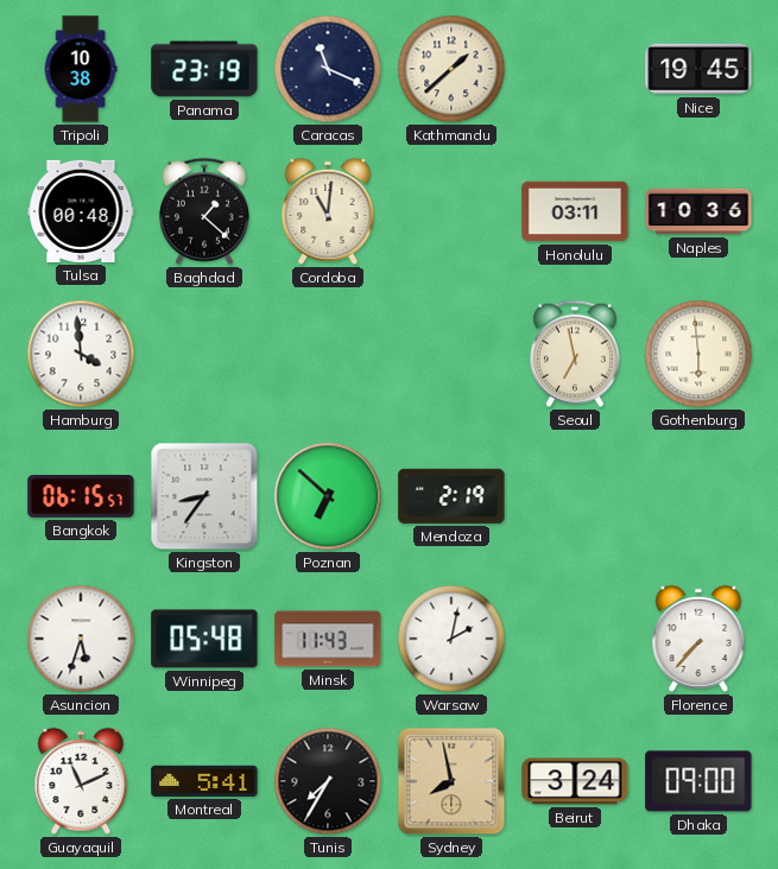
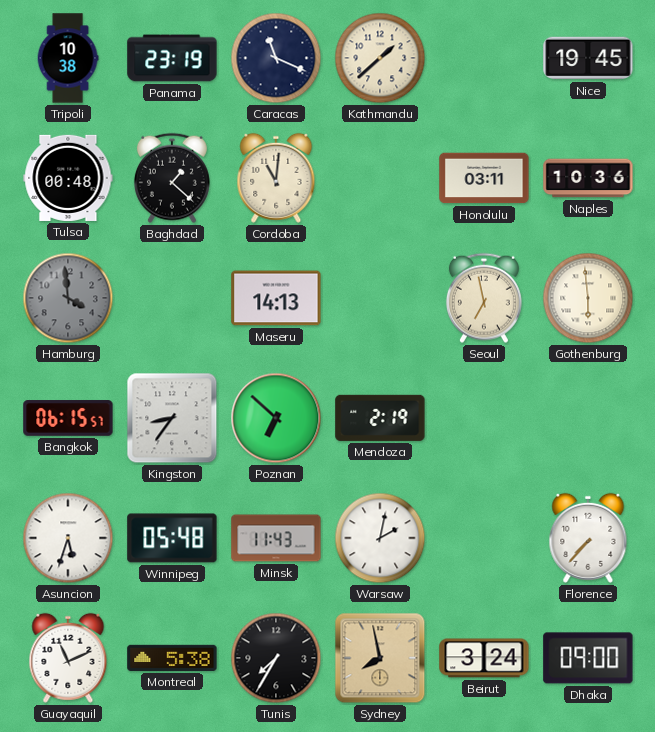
Hamburg dial: white -> grey
Maseru: none -> 14:13
Montreal: 5:41 -> 5:38
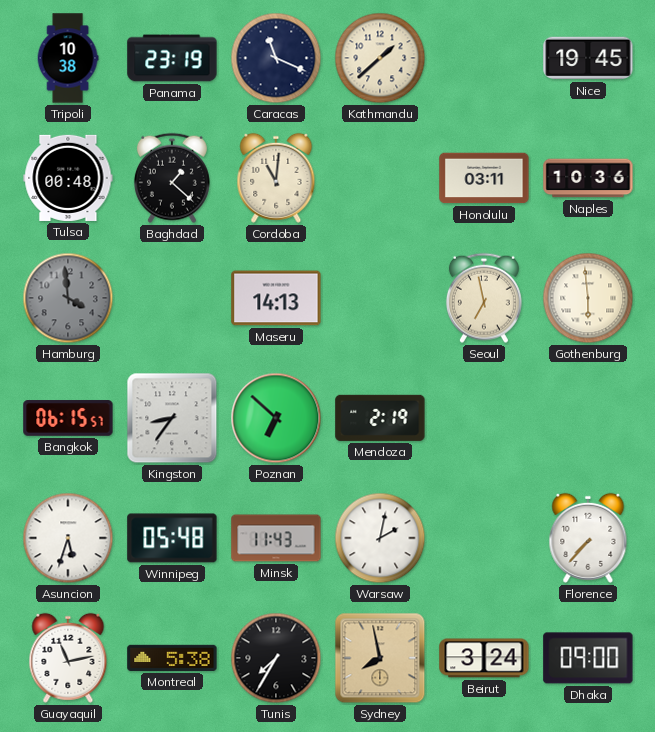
Guayaquil: 11:11 -> 11:13
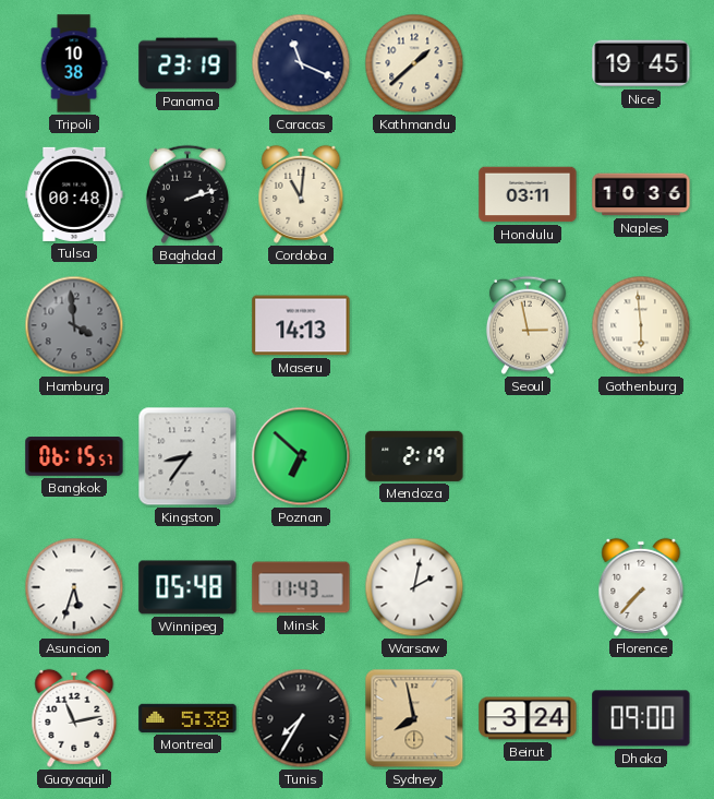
Baghdad: 1:22 -> 2:12
Seoul: 6:58 -> 2:58
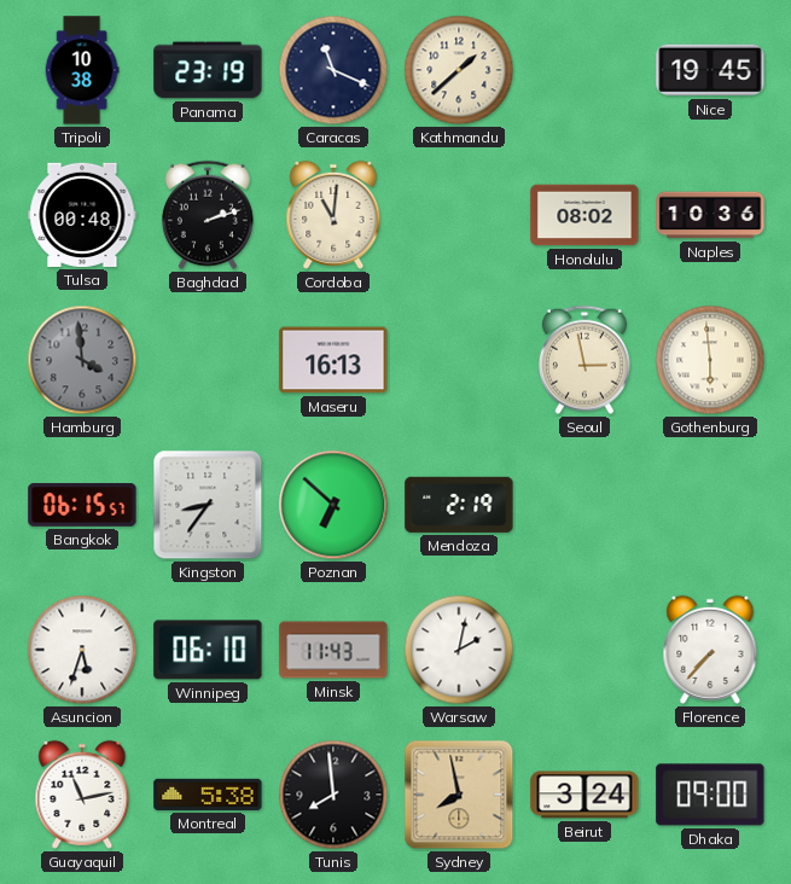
Honolulu: 03:11 -> 08:02
Maseru: 14:13 -> 16:13
Winnipeg: 05:48 -> 06:10
Tunis: 7:35 -> 7:59
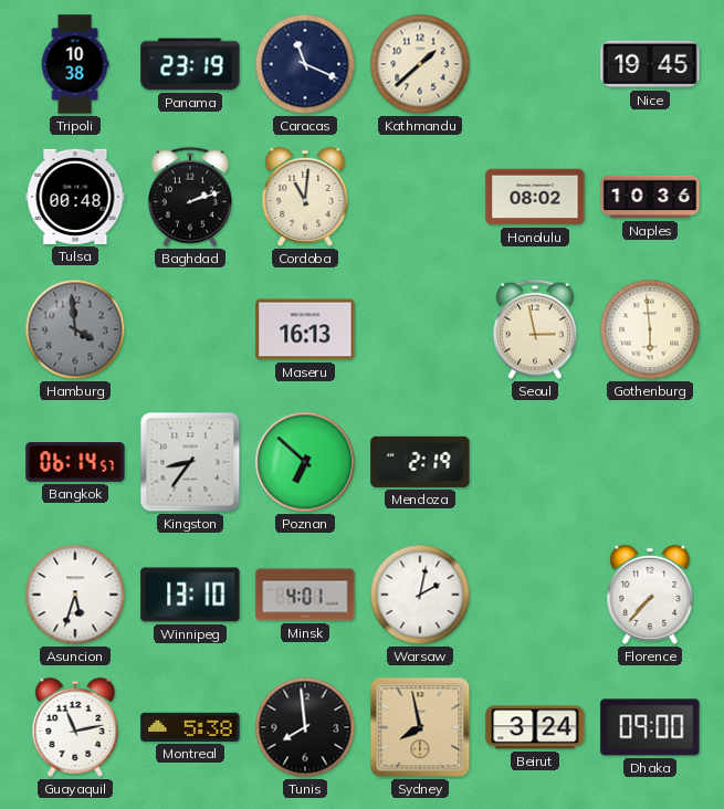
Bangkok: 06:15 -> 06:14
Winnipeg: 06:10 -> 13:10
Minsk: 11:43 -> 4:01
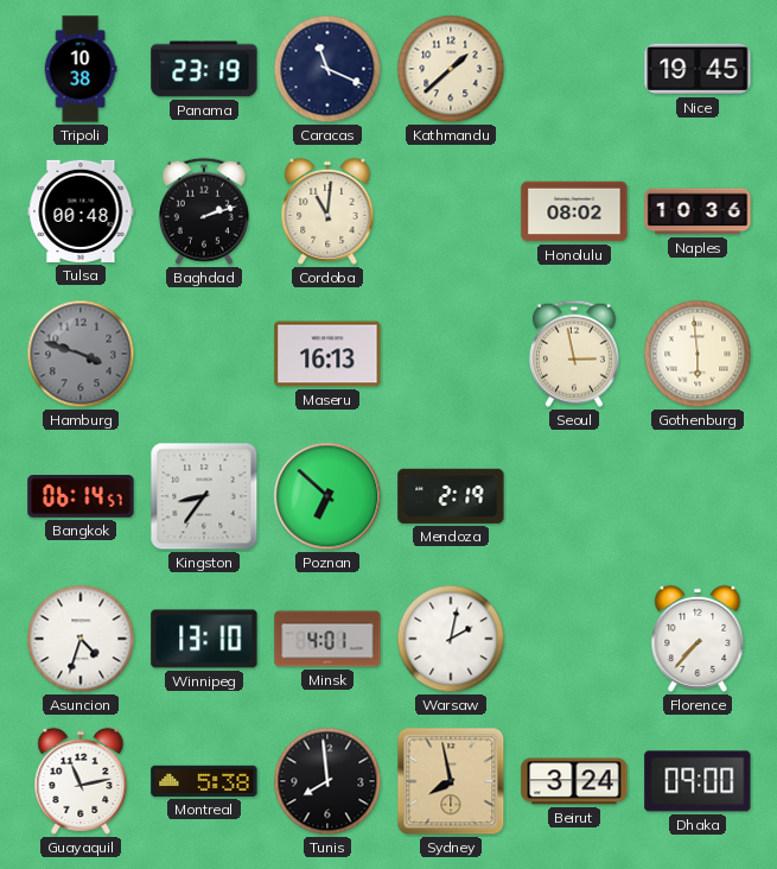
Hamburg: 3:59 -> 3:48
Asuncion: 5:33 -> 4:33
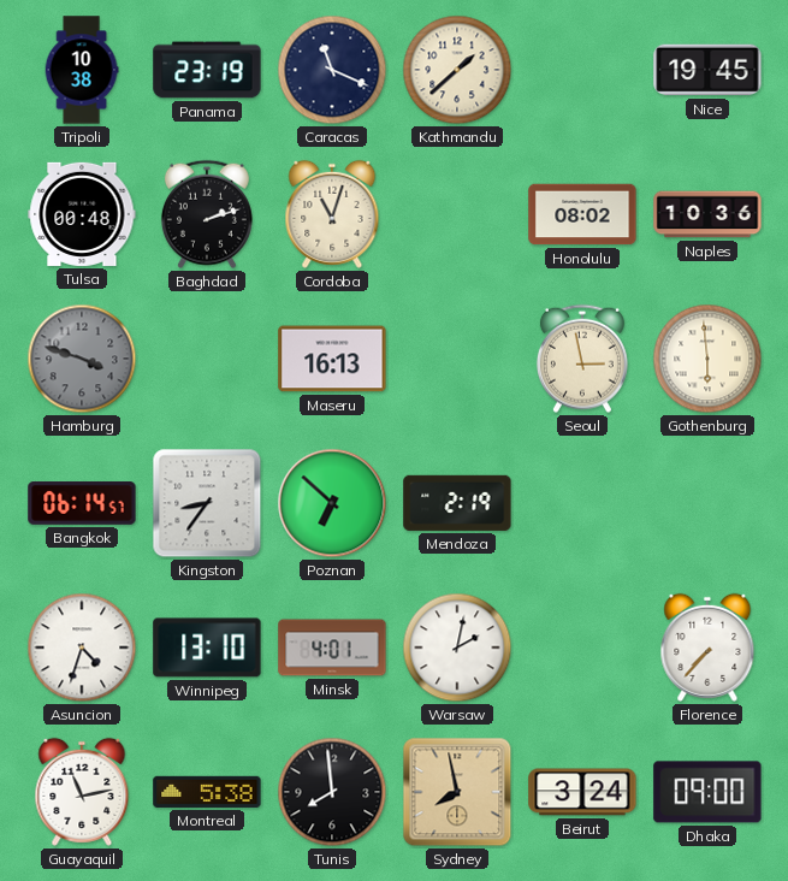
Cordoba: 11:01 -> 11:03
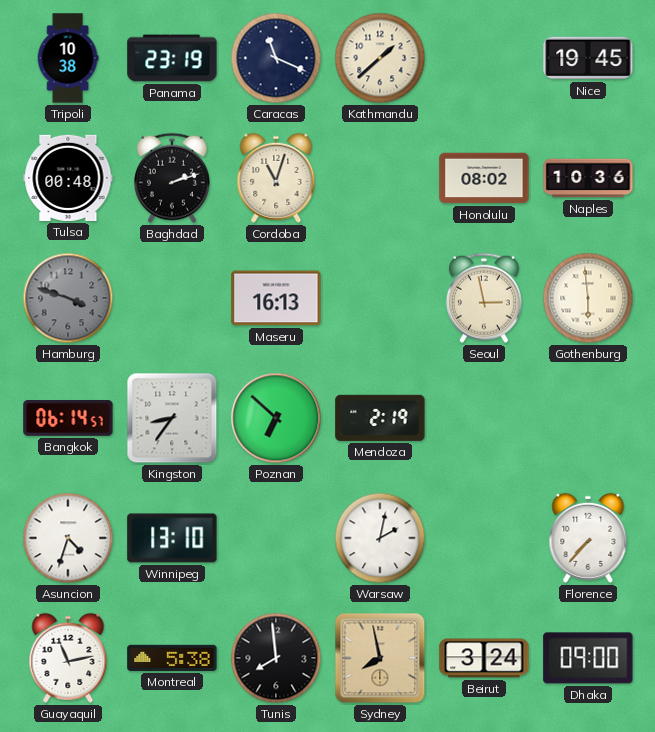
Minsk: 4:01 -> none
